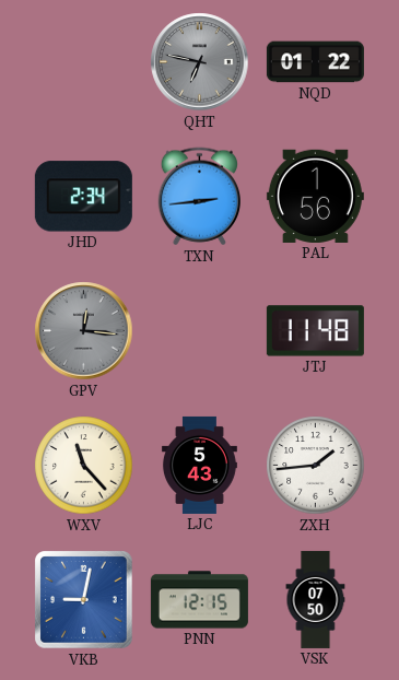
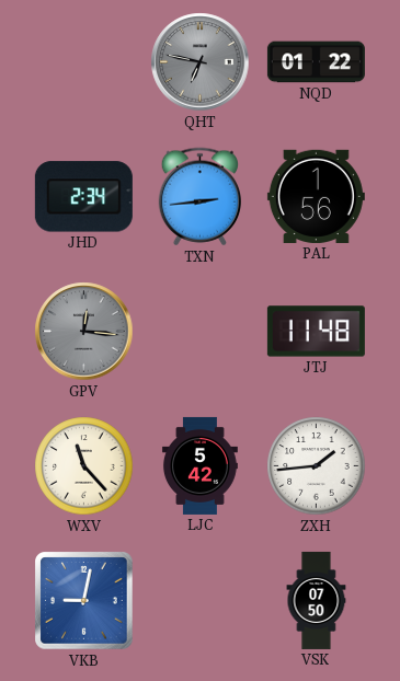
LJC: 5:43 -> 5:42
PNN: 12:15 -> none
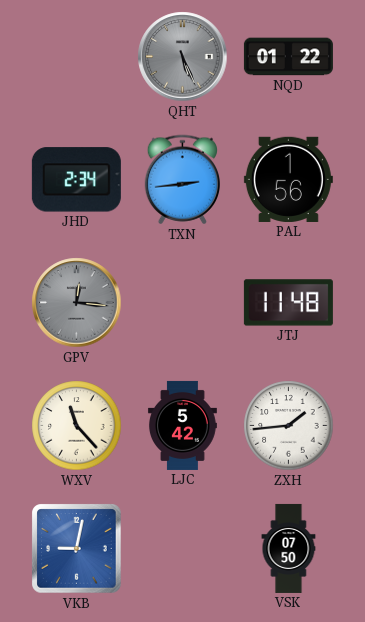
QHT: 6:47 -> 5:26
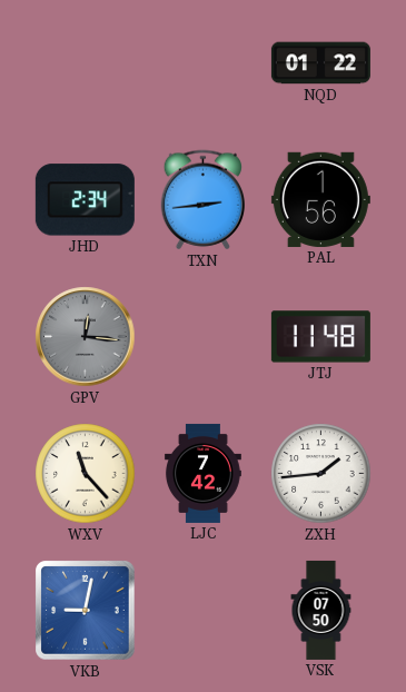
QHT: 5:26 -> none
LJC: 5:42 -> 7:42
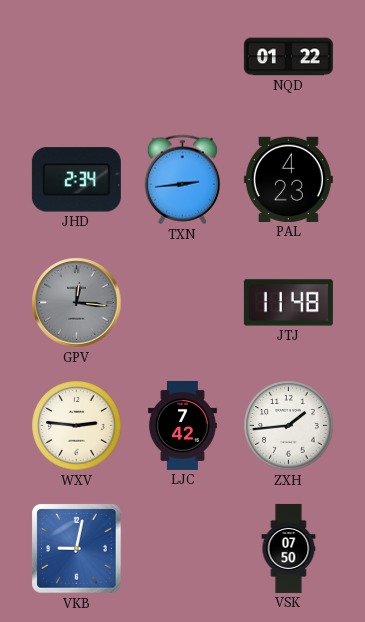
PAL: 1:56 -> 4:23
WXV: 11:23 -> 2:46
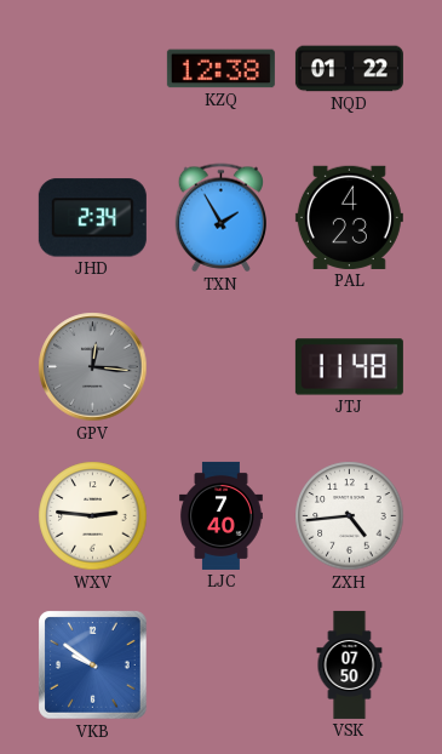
KZQ: none -> 12:38
TXN: 2:44 -> 1:55
LJC: 7:42 -> 7:40
ZXH: 1:44 -> 4:44
VKB: 9:02 -> 9:51
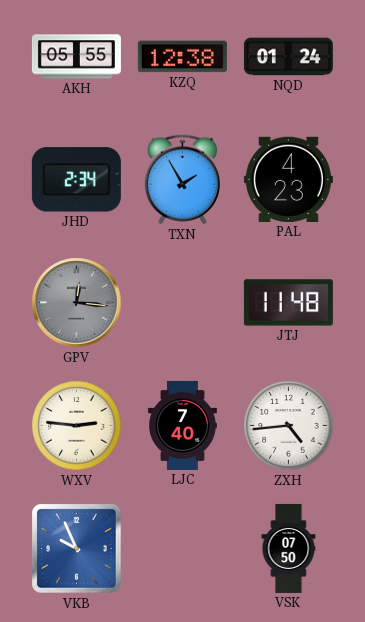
AKH: none -> 05:55
NQD: 01:22 -> 01:24
VKB: 9:51 -> 9:56
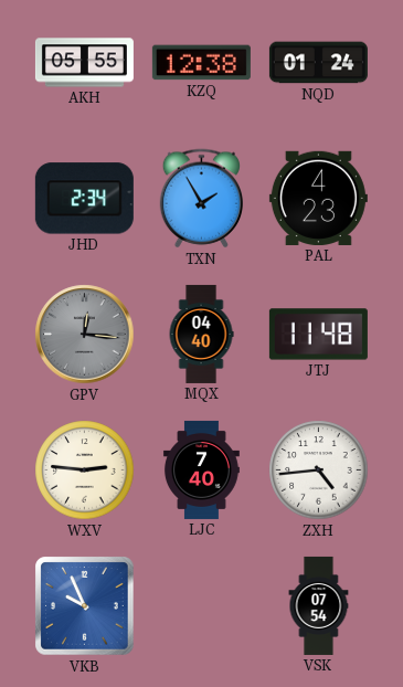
MQX: none -> 04:40
VSK: 07:50 -> 07:54
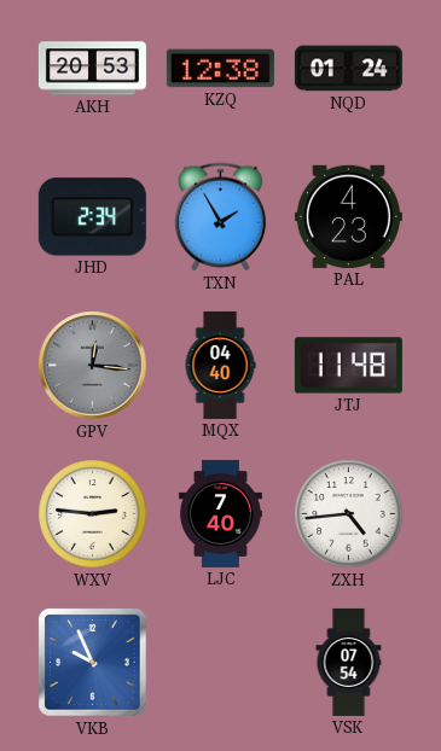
AKH: 05:55 -> 20:53
